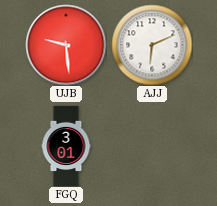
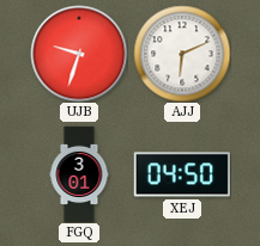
UJB: 9:29 -> 9:33
XEJ: none -> 04:50
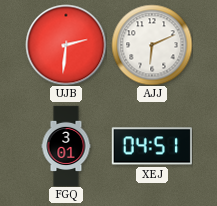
UJB: 9:33 -> 2:31
XEJ: 04:50 -> 04:51
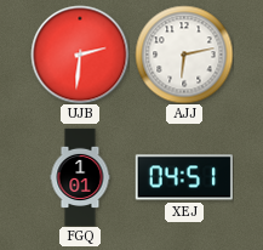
AJJ: 6:11 -> 6:13
FGQ: 3:01 -> 1:01
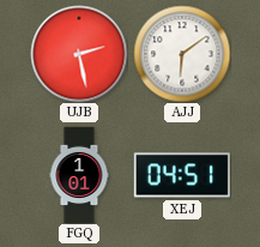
UJB: 2:31 -> 2:28
AJJ: 6:13 -> 6:09
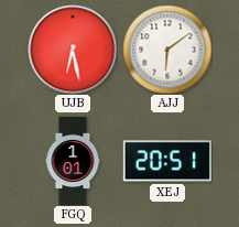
UJB: 2:28 -> 6:28
XEJ: 04:51 -> 20:51
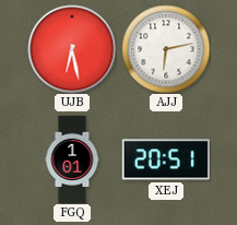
AJJ: 6:09 -> 6:13
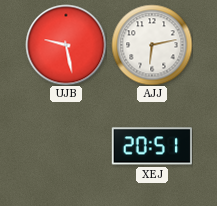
UJB: 6:28 -> 9:28
FGQ: 1:01 -> none
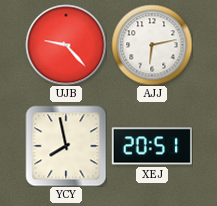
UJB: 9:28 -> 9:23
YCY: none -> 7:58
